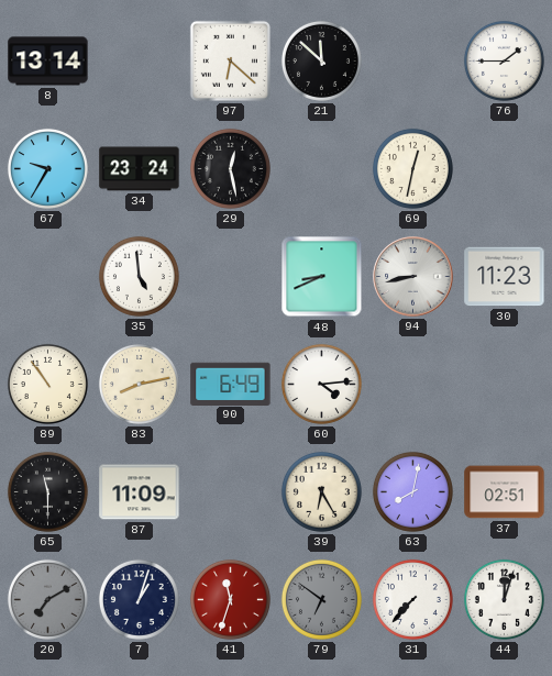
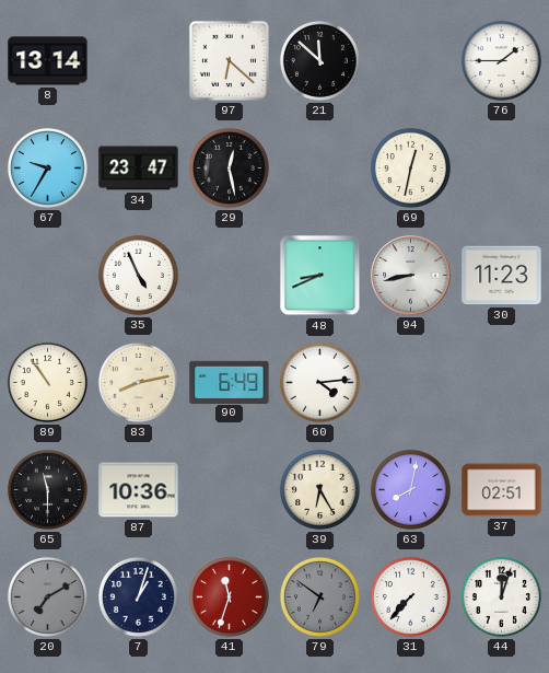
34: 23:24 -> 23:47
35: 4:59 -> 4:56
87: 11:09 -> 10:36
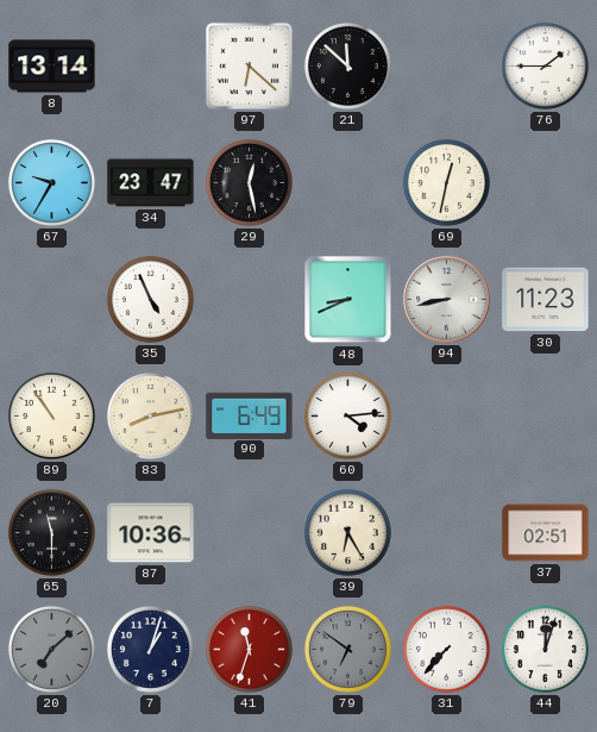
63: 8:02 -> none
20: 7:10 -> 7:08
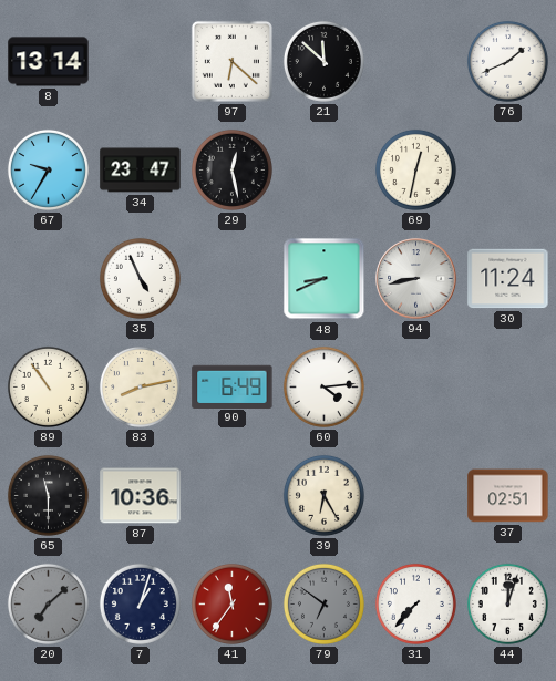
76: 1:45 -> 1:41
30: 11:23 -> 11:24
41: 11:33 -> 11:36
